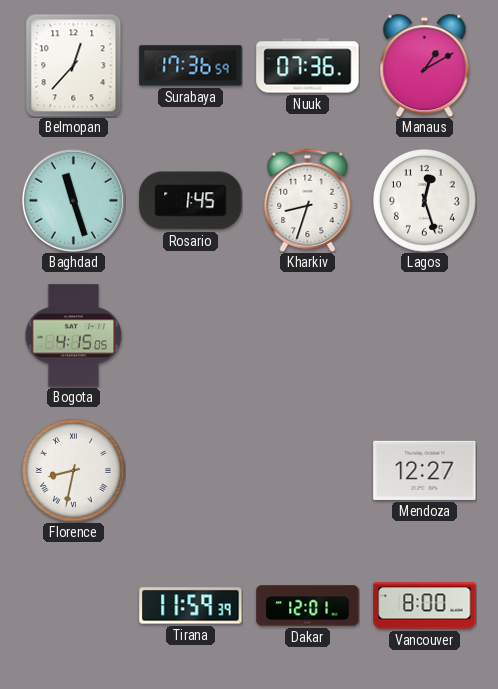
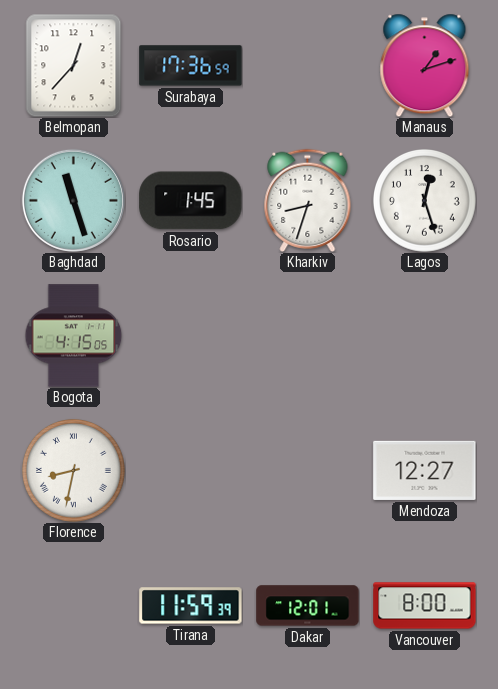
Nuuk: 07:36 -> none
Manaus: 1:10 -> 1:12
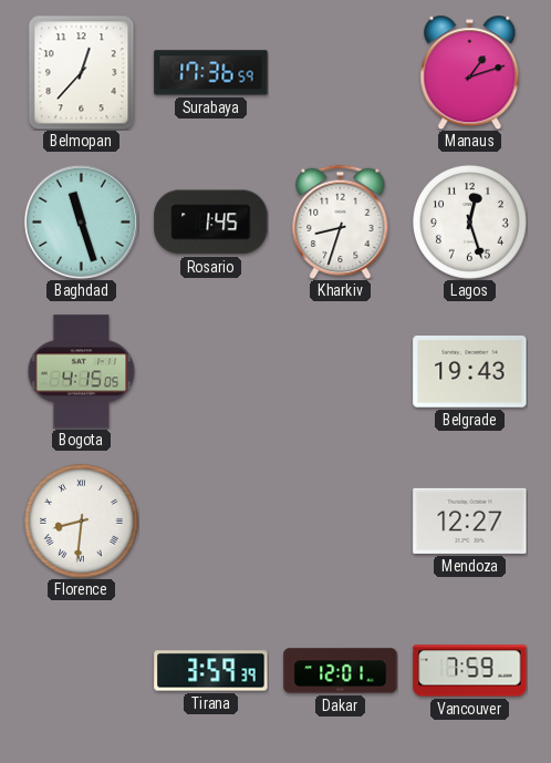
Belgrade: none -> 19:43
Florence: 8:32 -> 8:31
Tirana: 11:59 -> 3:59
Vancouver: 8:00 -> 7:59
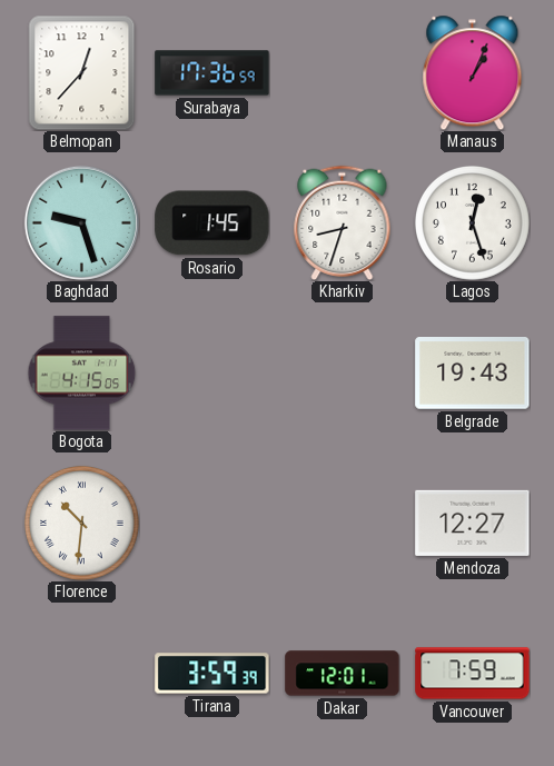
Manaus: 1:12 -> 1:04
Baghdad: 11:27 -> 9:27
Florence: 8:31 -> 10:31
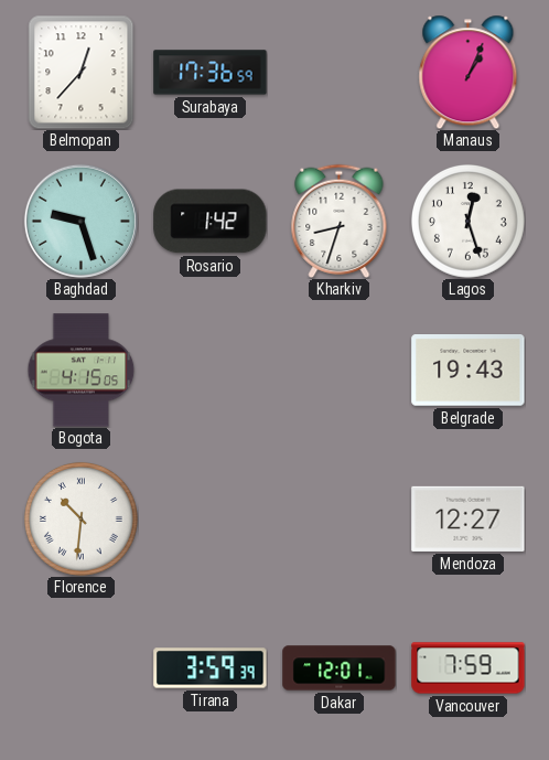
Rosario: 1:45 -> 1:42
